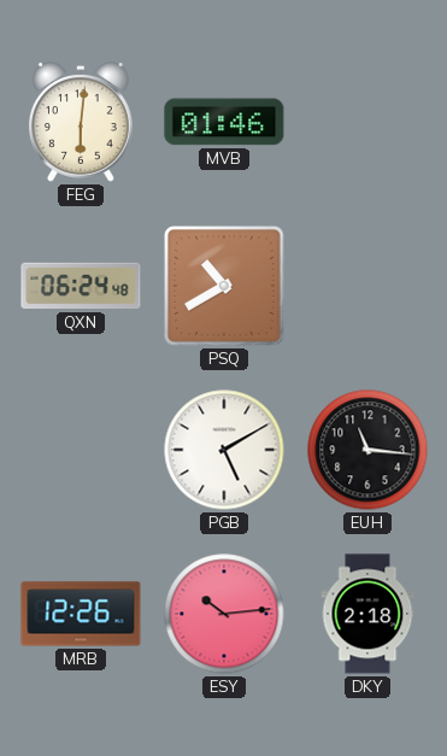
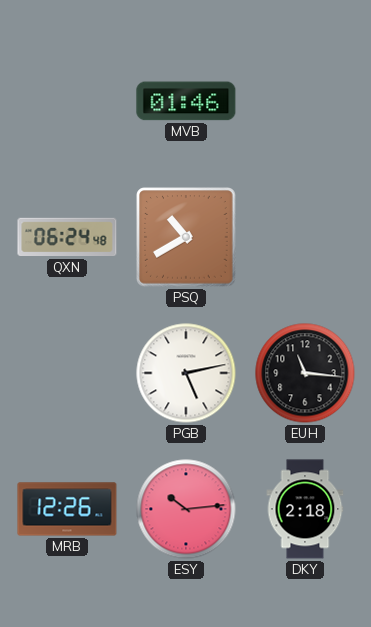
FEG: 6:01 -> none
PGB: 5:10 -> 5:13
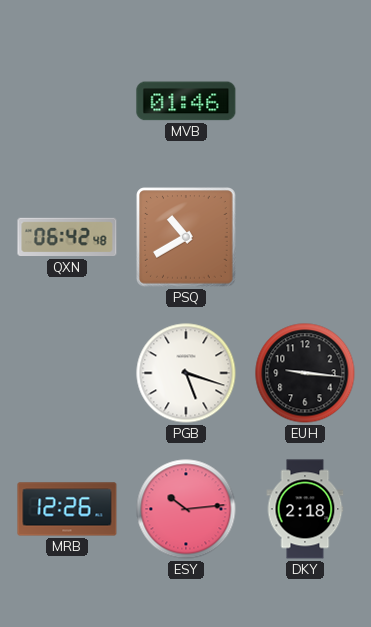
QXN: 06:24 -> 06:42
PGB: 5:13 -> 5:18
EUH: 11:16 -> 9:16
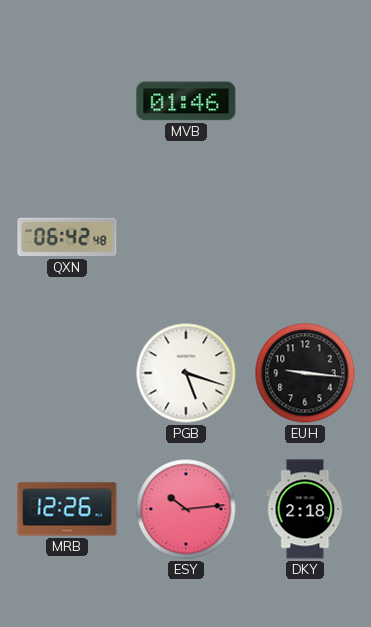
PSQ: 10:40 -> none
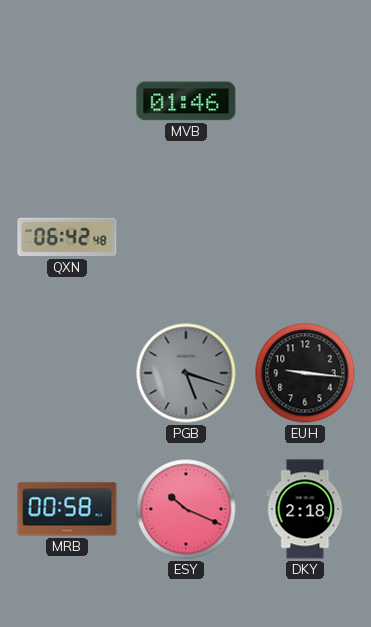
PGB dial: white -> grey
MRB: 12:26 -> 00:58
ESY: 10:14 -> 10:19
